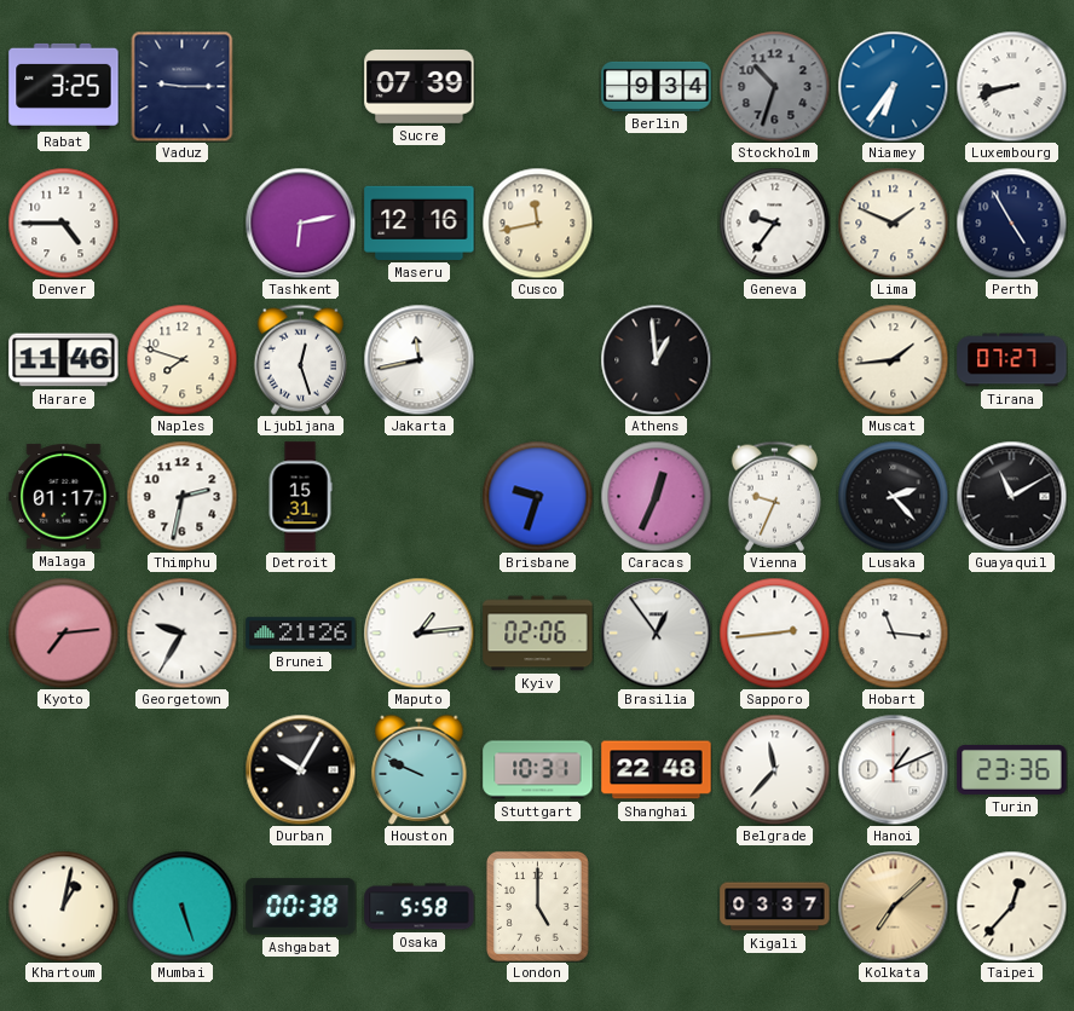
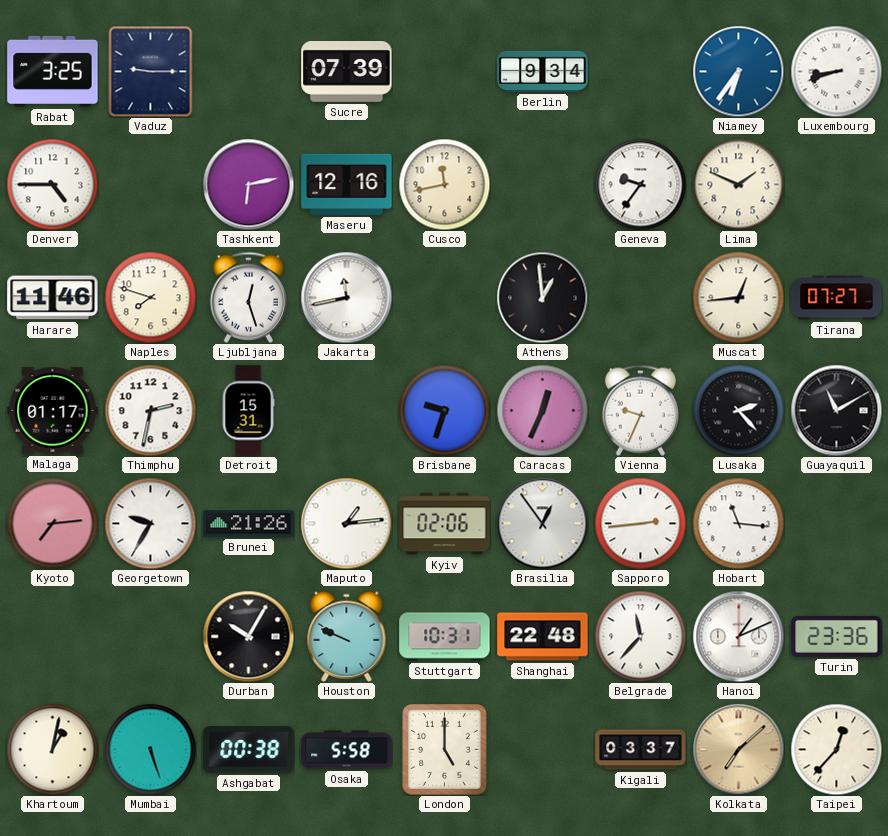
Stockholm: 10:33 -> none
Perth: 4:55 -> none
Muscat: 1:44 -> 12:44
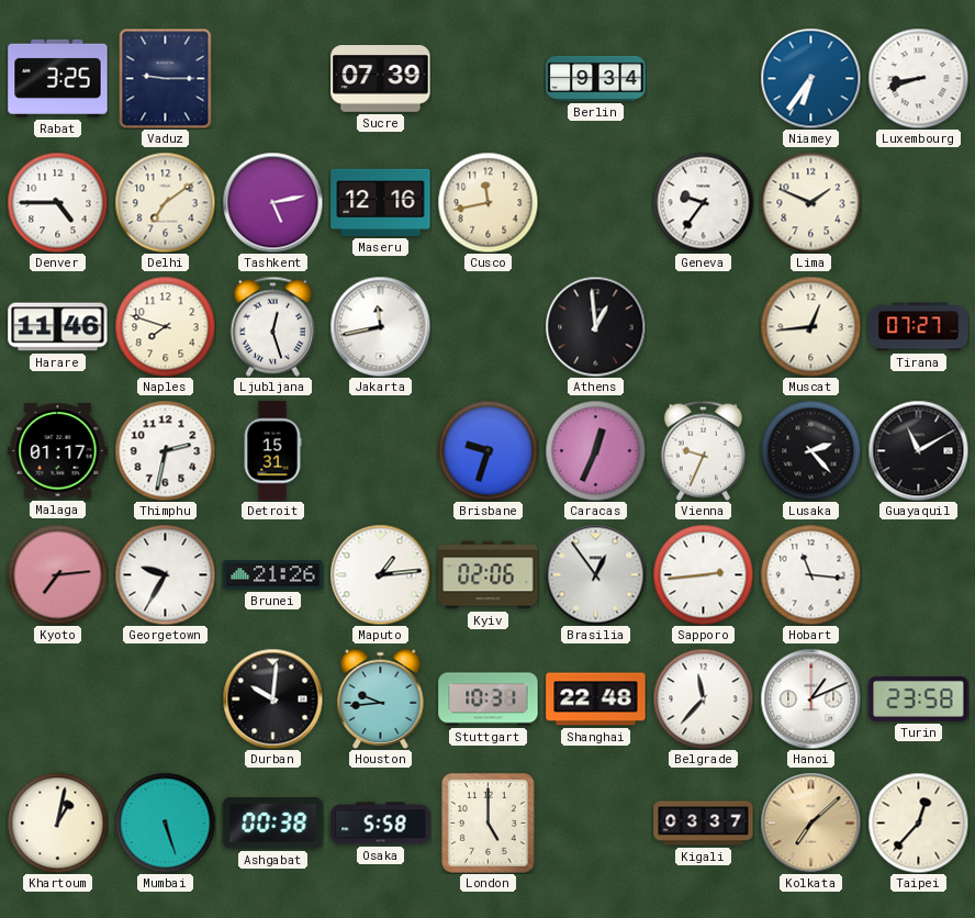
Delhi: none -> 7:09
Tashkent: 6:13 -> 5:13
Durban: 10:05 -> 10:01
Houston: 9:49 -> 9:44
Turin: 23:36 -> 23:58
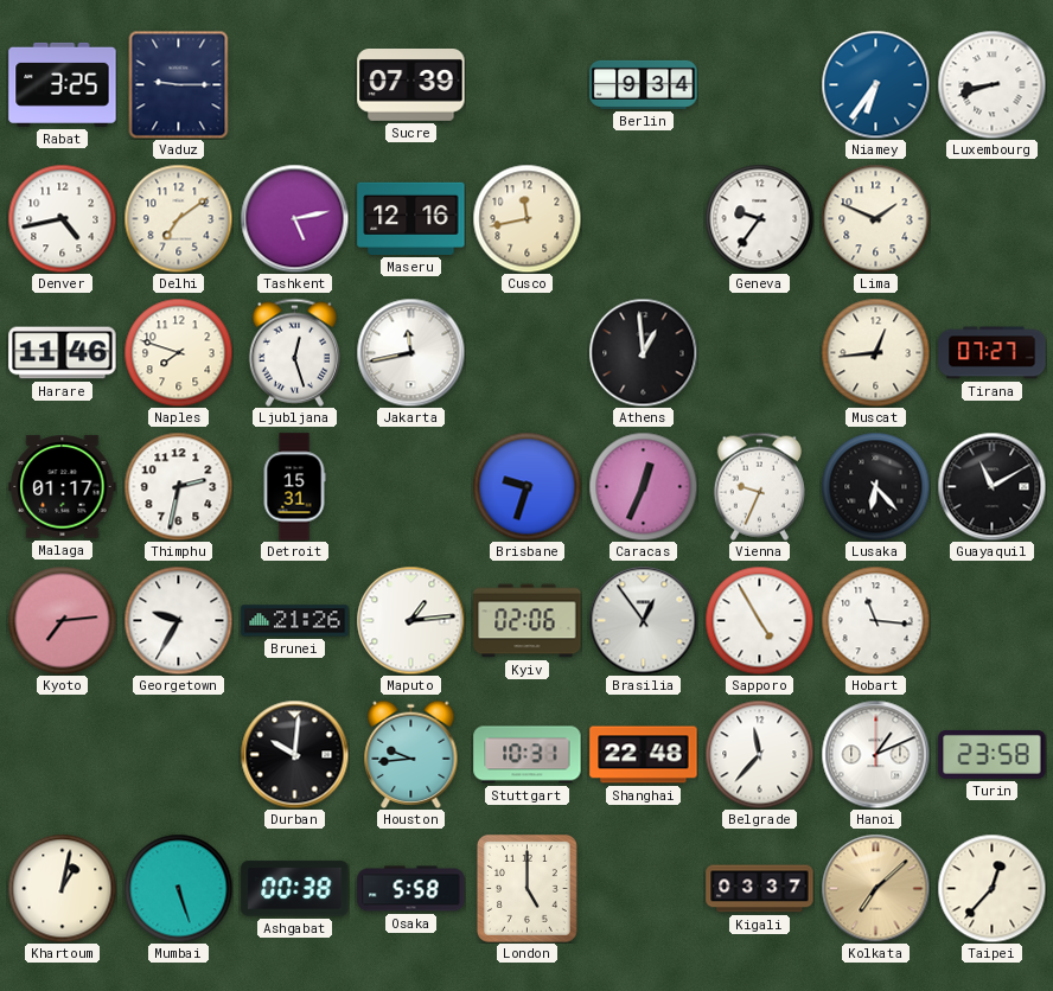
Denver: 4:45 -> 4:43
Lusaka: 2:23 -> 6:23
Sapporo: 2:44 -> 4:55
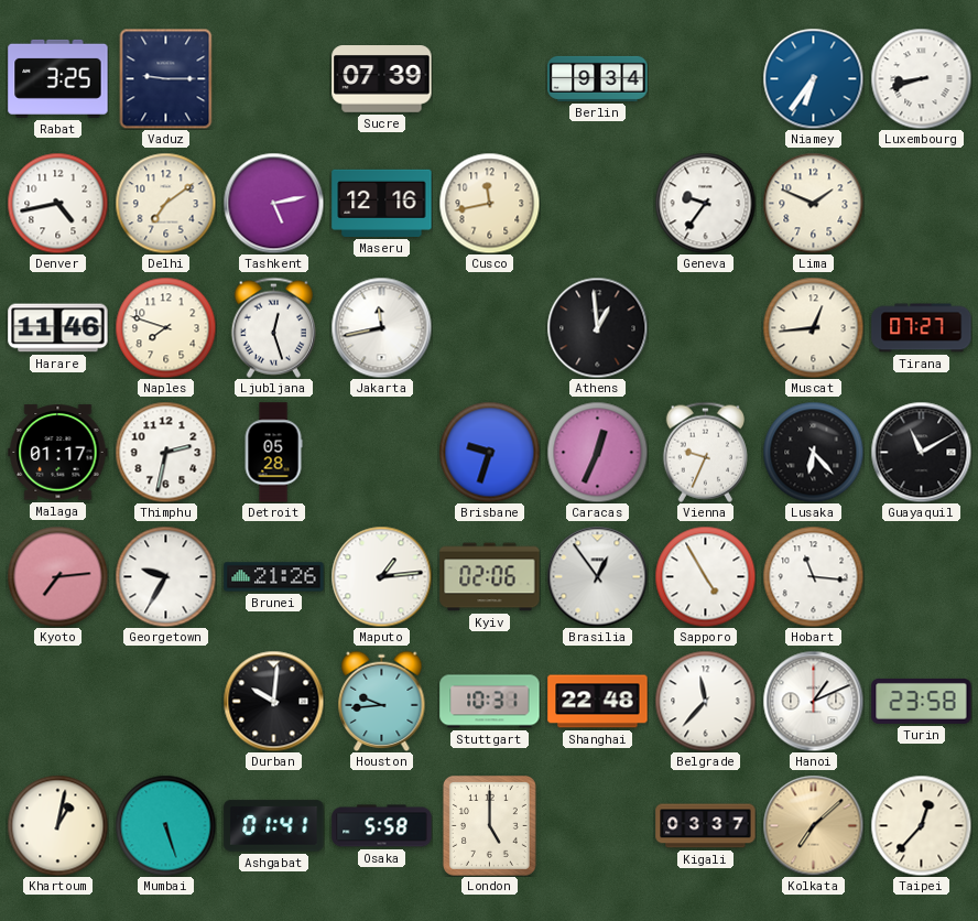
Detroit: 15:31 -> 05:28
Ashgabat: 00:38 -> 01:41
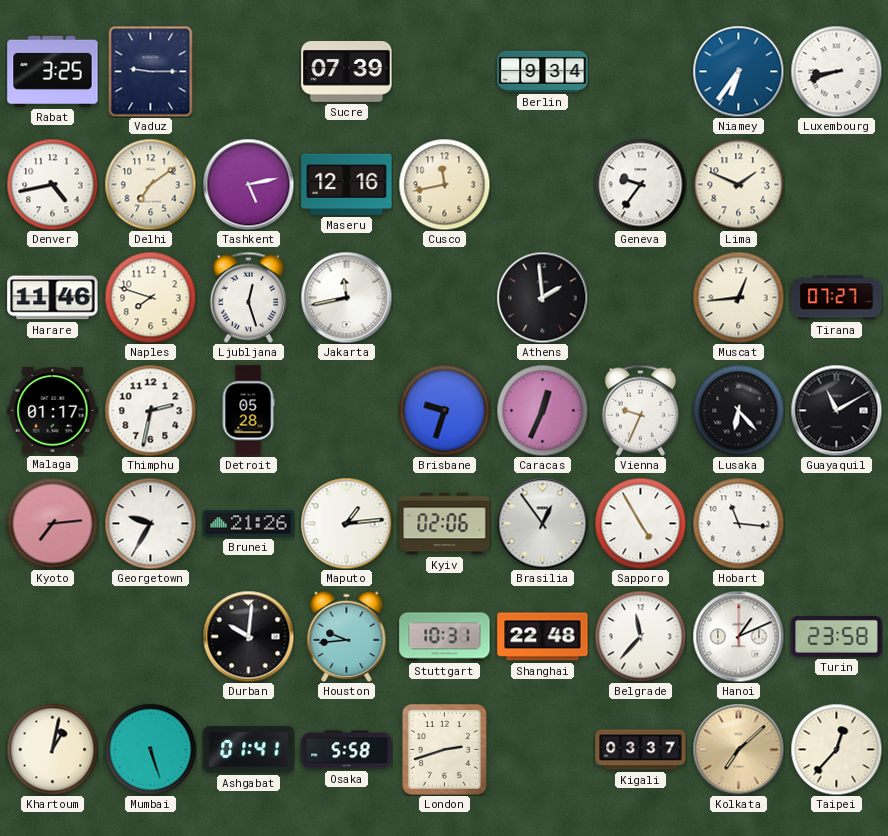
Athens: 12:59 -> 1:59
London: 5:00 -> 2:42
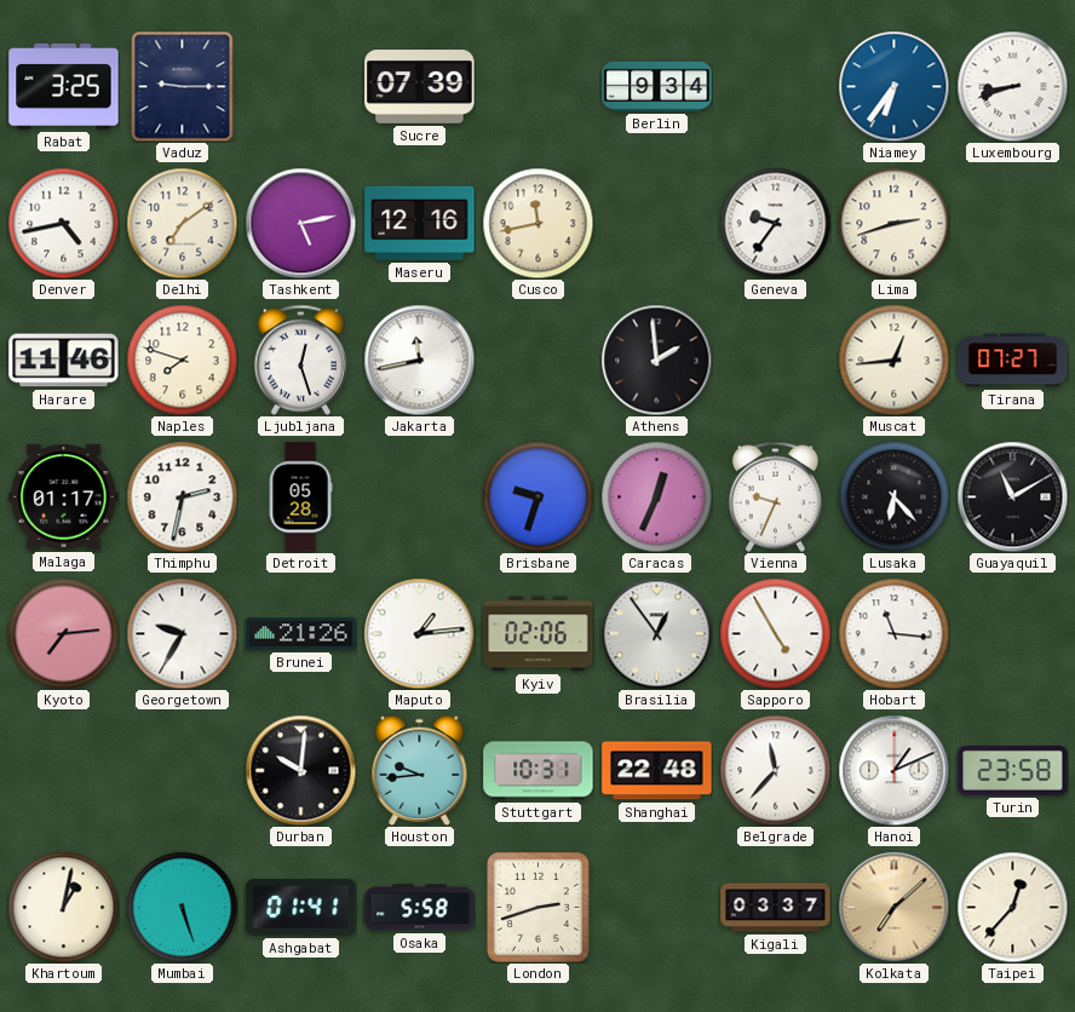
Lima: 1:49 -> 2:42
